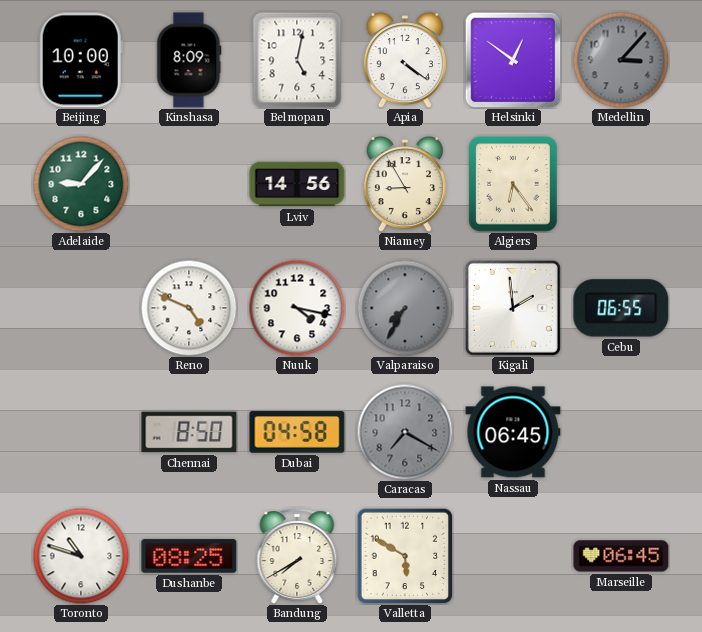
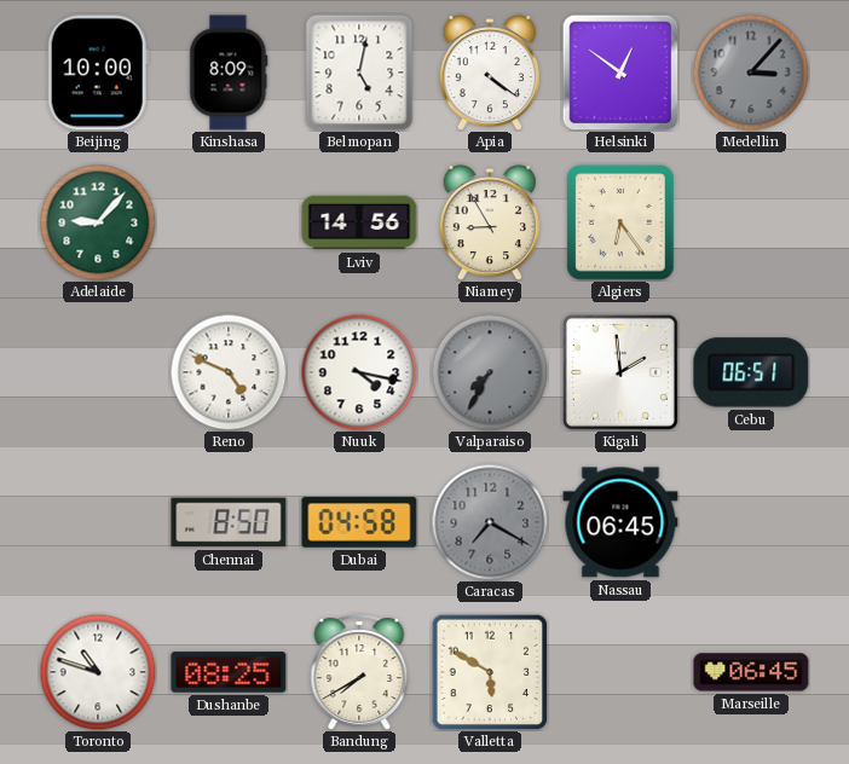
Cebu: 06:55 -> 06:51
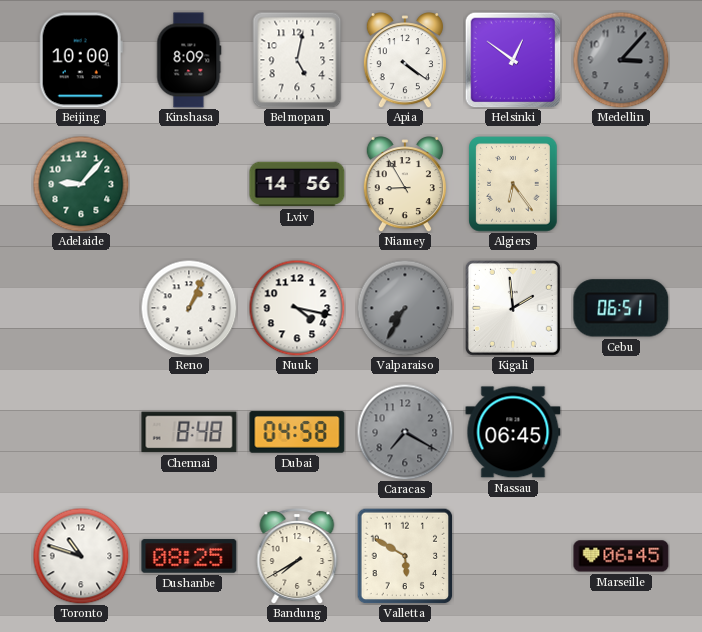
Reno: 4:49 -> 1:04
Chennai: 8:50 -> 8:48
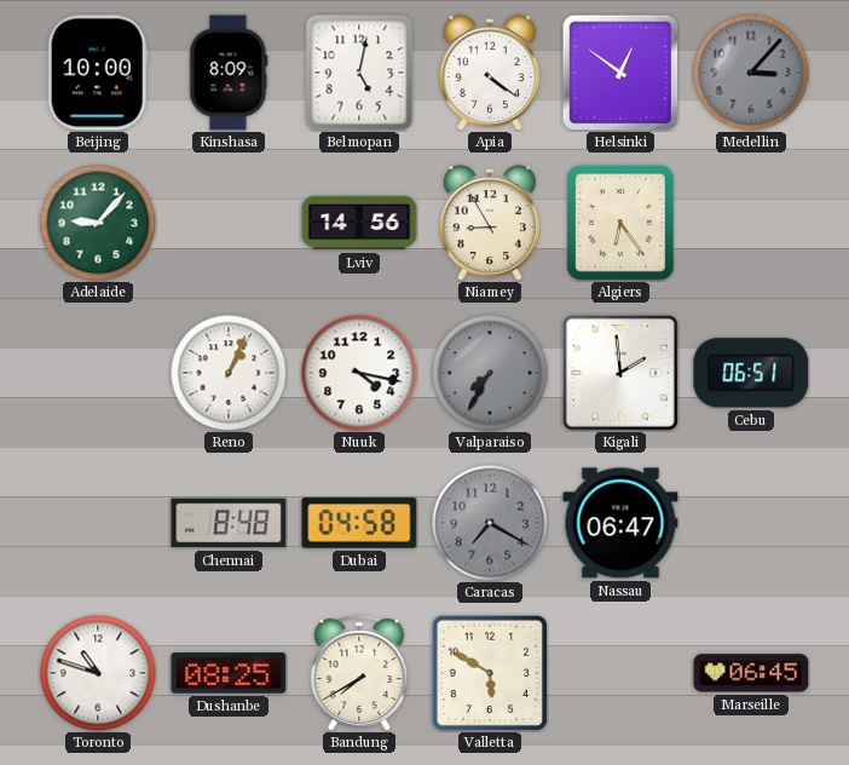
Nassau: 06:45 -> 06:47
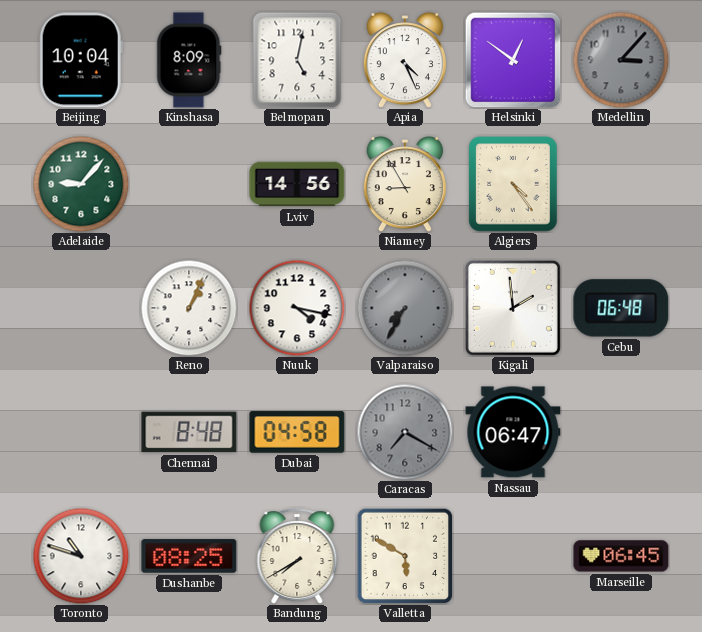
Beijing: 10:00 -> 10:04
Apia: 4:21 -> 4:26
Algiers: 6:24 -> 4:24
Cebu: 06:51 -> 06:48
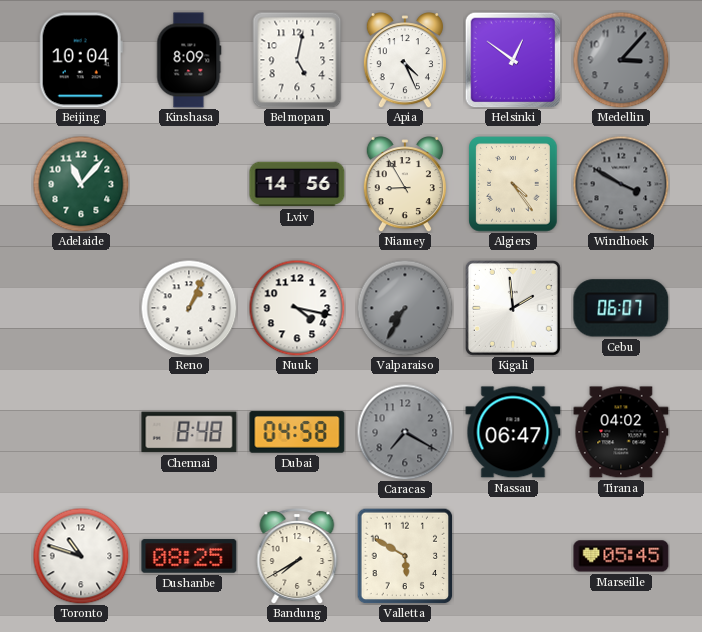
Adelaide: 9:07 -> 11:07
Windhoek: none -> 3:50
Cebu: 06:48 -> 06:07
Tirana: none -> 04:02
Marseille: 06:45 -> 05:45
